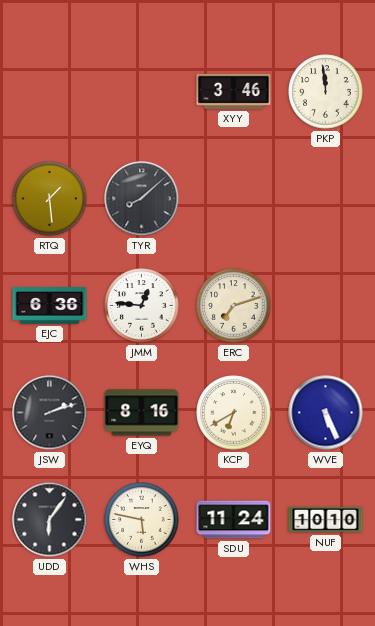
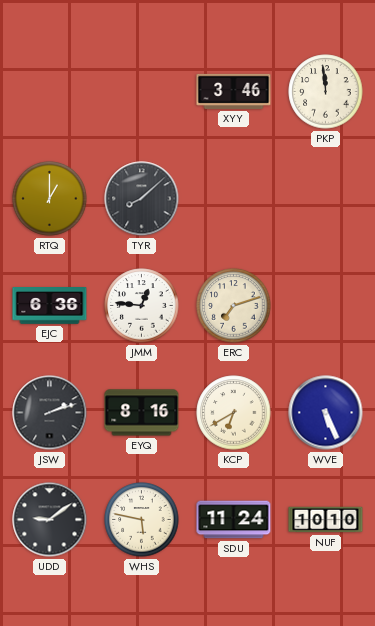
RTQ: 1:29 -> 1:00
UDD: 6:06 -> 9:09
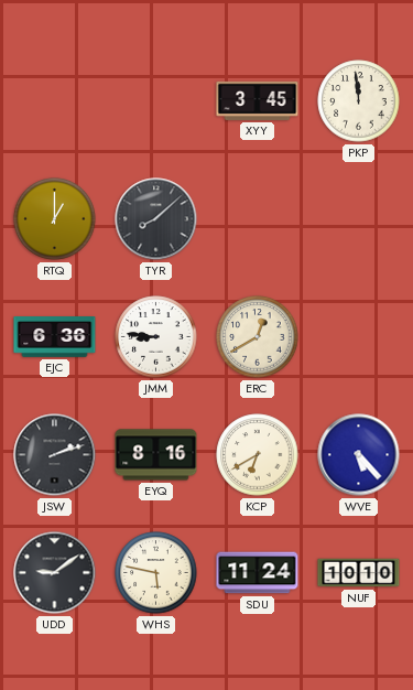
XYY: 3:46 -> 3:45
JMM: 12:46 -> 8:46
ERC: 7:12 -> 12:40
WVE: 5:26 -> 5:23
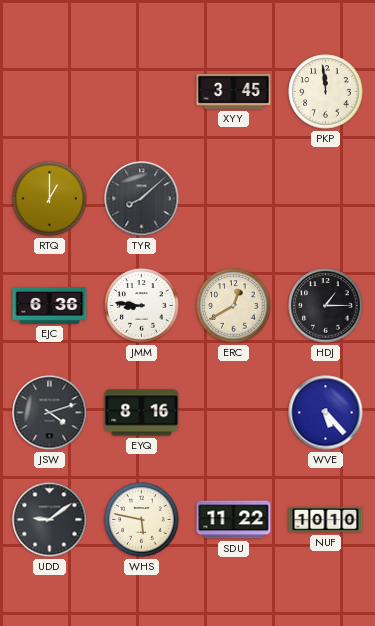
HDJ: none -> 1:15
JSW: 2:12 -> 4:12
KCP: 6:40 -> none
SDU: 11:24 -> 11:22
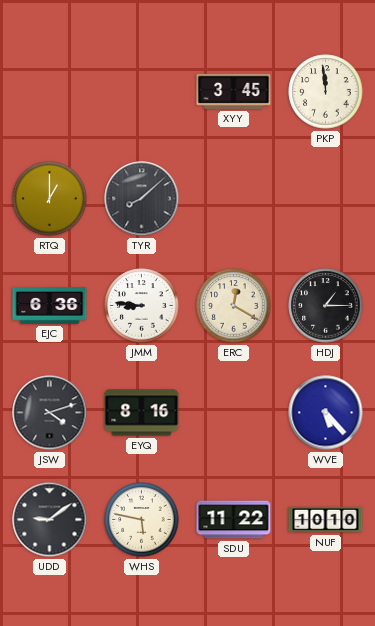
ERC: 12:40 -> 12:20
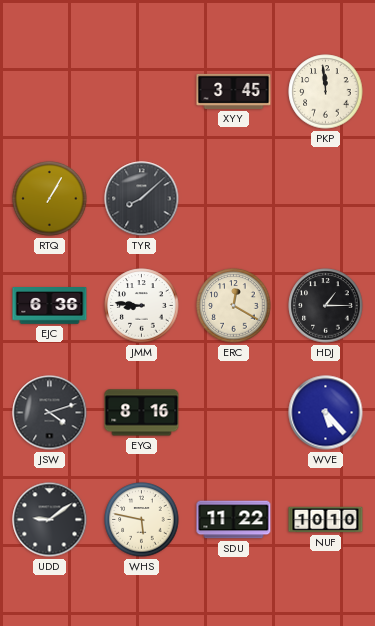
RTQ: 1:00 -> 1:05
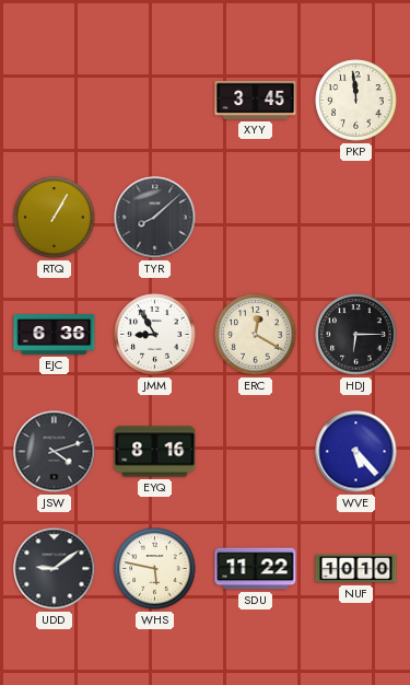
JMM: 8:46 -> 8:55
HDJ: 1:15 -> 6:15
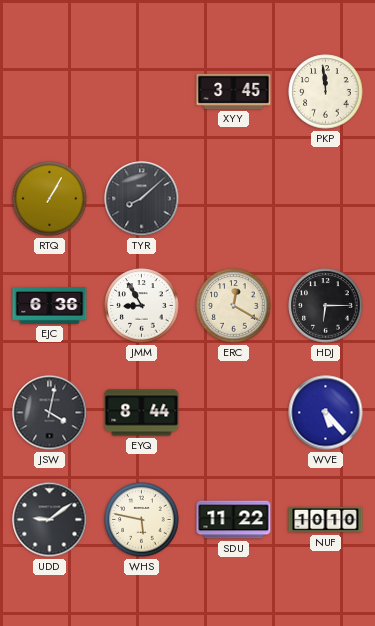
JSW: 4:12 -> 4:02
EYQ: 8:16 -> 8:44
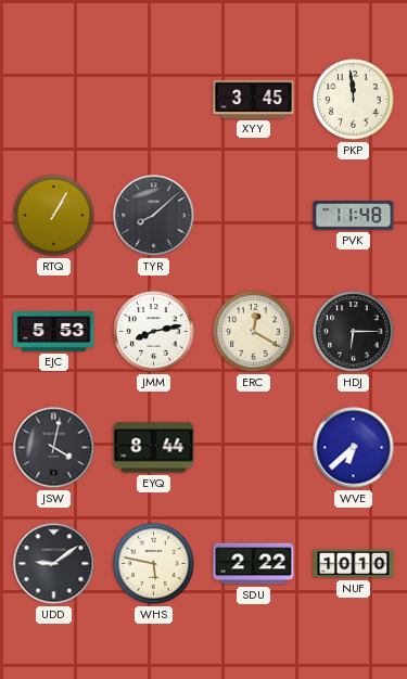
PVK: none -> 11:48
EJC: 6:36 -> 5:53
JMM: 8:55 -> 8:13
WVE: 5:23 -> 6:38
SDU: 11:22 -> 2:22
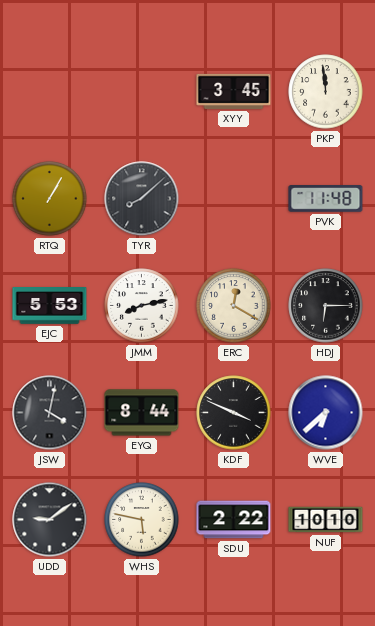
KDF: none -> 3:49
